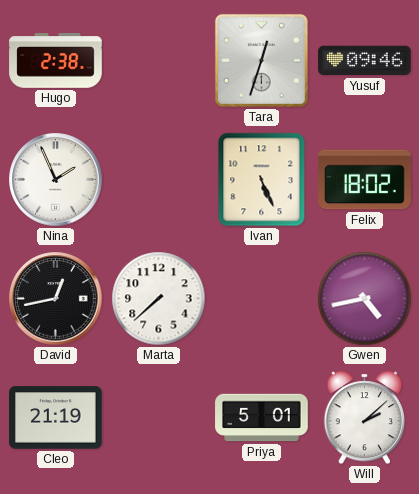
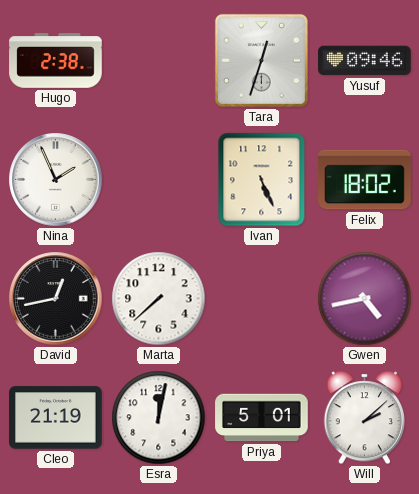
Esra: none -> 12:02
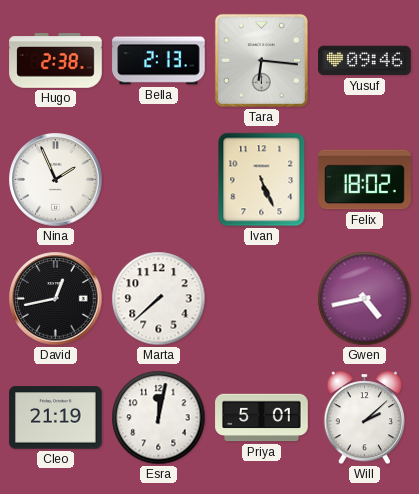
Bella: none -> 2:13
Tara: 12:33 -> 6:16
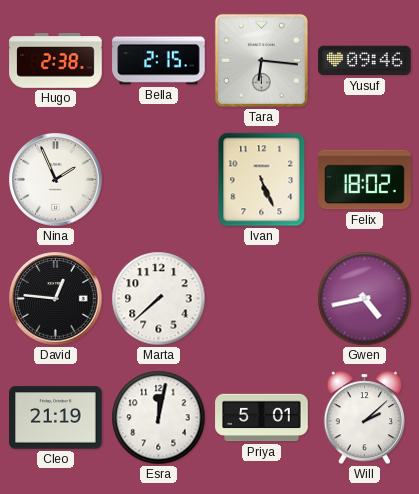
Bella: 2:13 -> 2:15
David: 12:43 -> 12:46
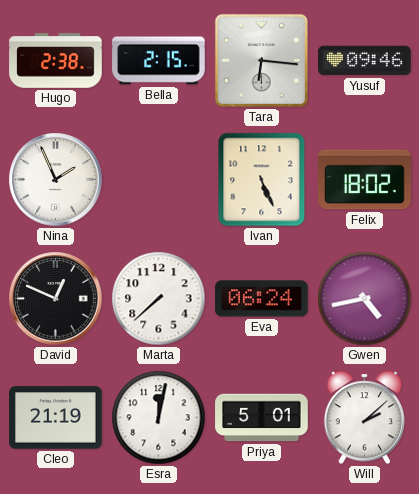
David: 12:46 -> 12:49
Eva: none -> 06:24
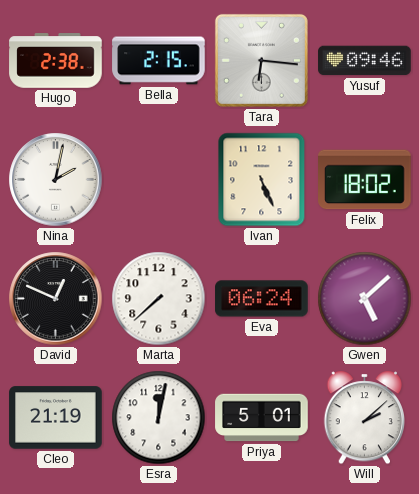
Nina: 1:56 -> 2:02
Gwen: 4:43 -> 5:08
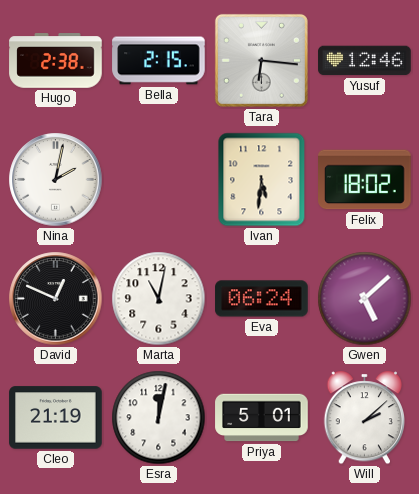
Yusuf: 09:46 -> 12:46
Ivan: 5:26 -> 5:31
Marta: 7:38 -> 11:02
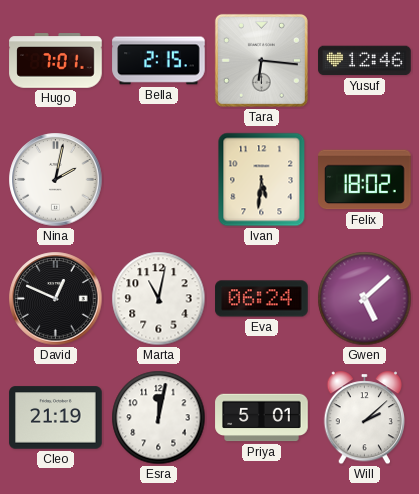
Hugo: 2:38 -> 7:01
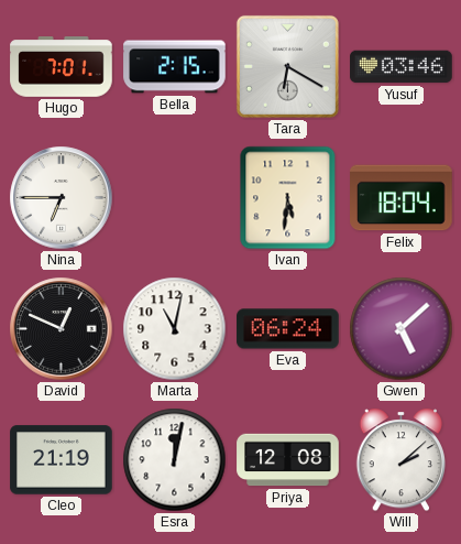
Tara: 6:16 -> 6:20
Yusuf: 12:46 -> 03:46
Nina: 2:02 -> 6:45
Felix: 18:02 -> 18:04
Priya: 5:01 -> 12:08
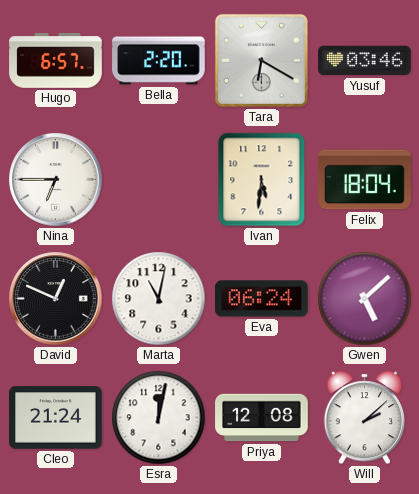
Hugo: 7:01 -> 6:57
Bella: 2:15 -> 2:20
Cleo: 21:19 -> 21:24
